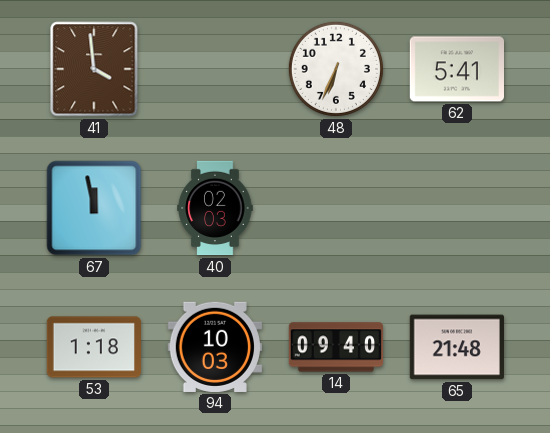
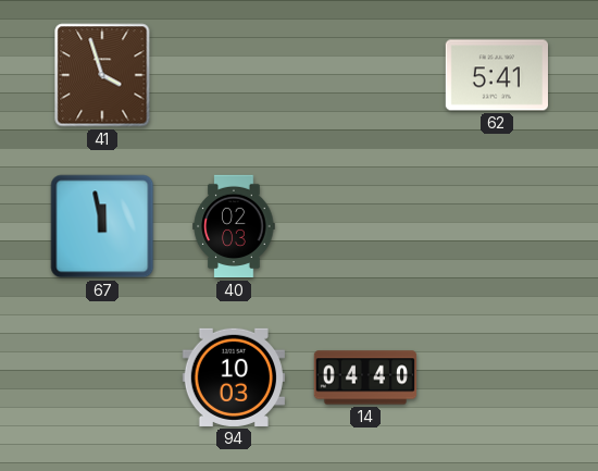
41: 3:59 -> 3:57
48: 6:34 -> none
53: 1:18 -> none
14: 09:40 -> 04:40
65: 21:48 -> none
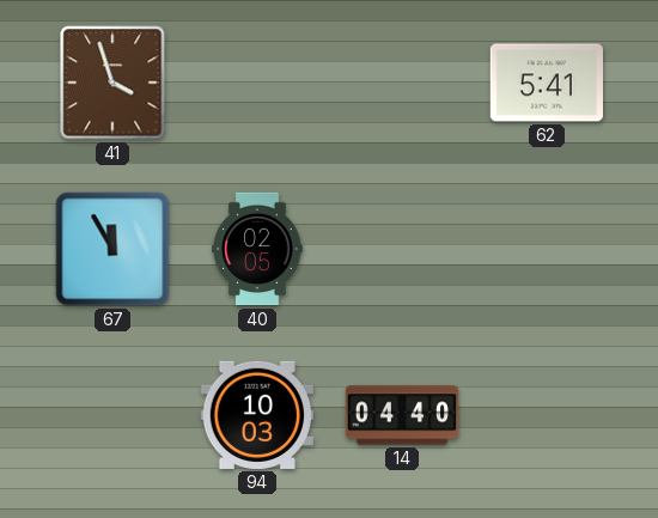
67: 11:58 -> 11:55
40: 02:03 -> 02:05
